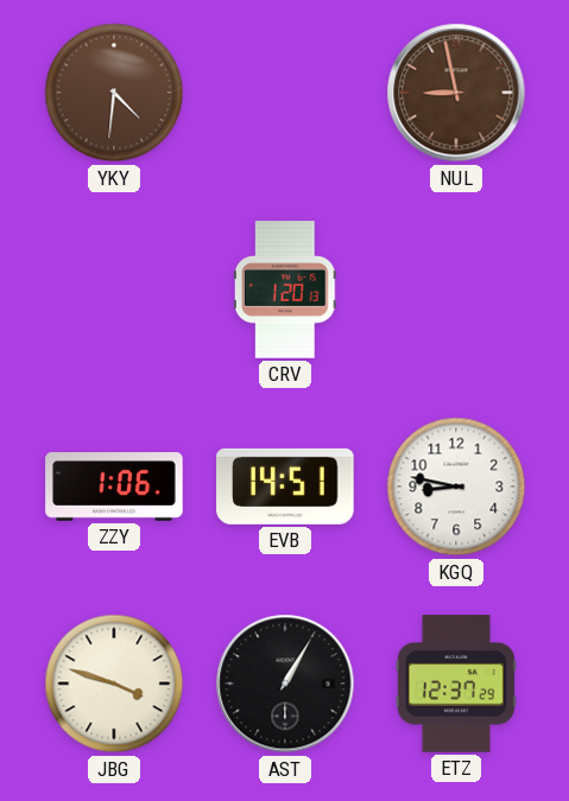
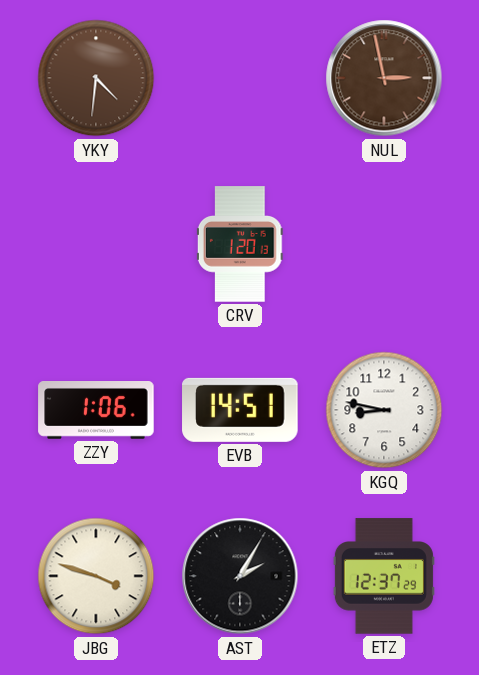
NUL: 8:58 -> 2:58
AST: 1:05 -> 2:05
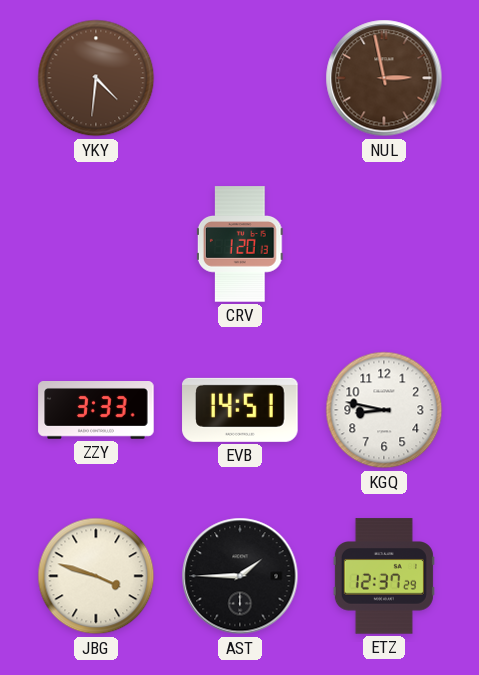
ZZY: 1:06 -> 3:33
AST: 2:05 -> 1:45
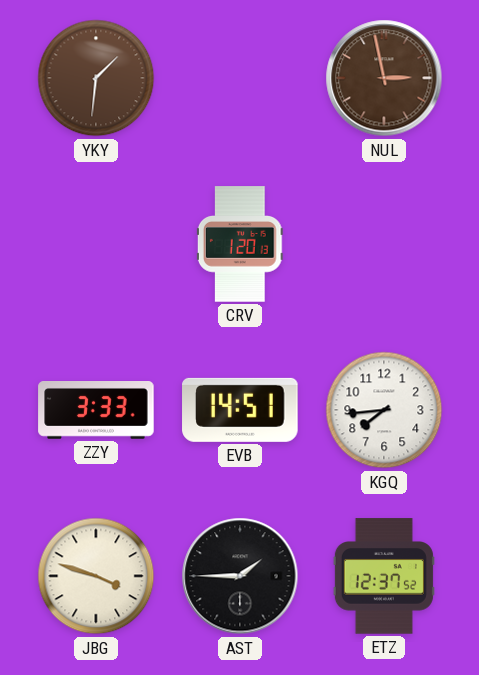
YKY: 4:31 -> 1:31
KGQ: 8:47 -> 7:44
ETZ: 12:37:29 -> 12:37:52
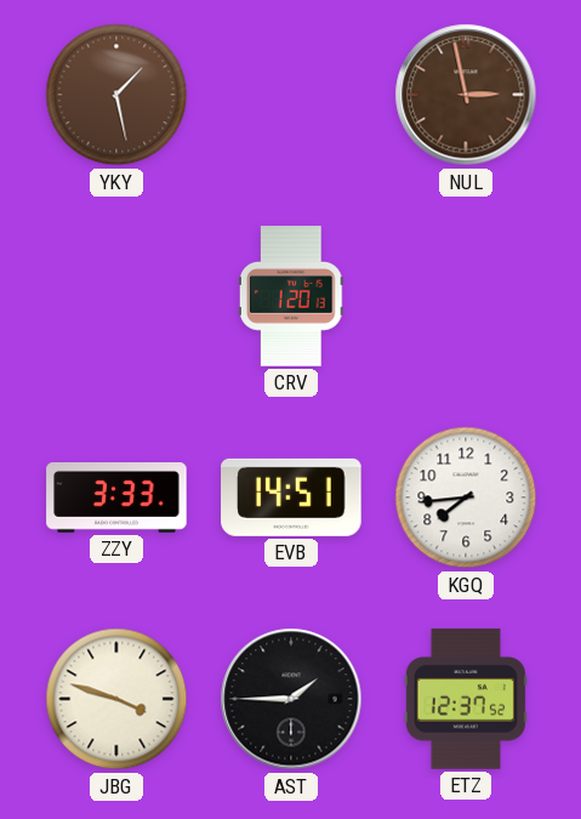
YKY: 1:31 -> 1:28
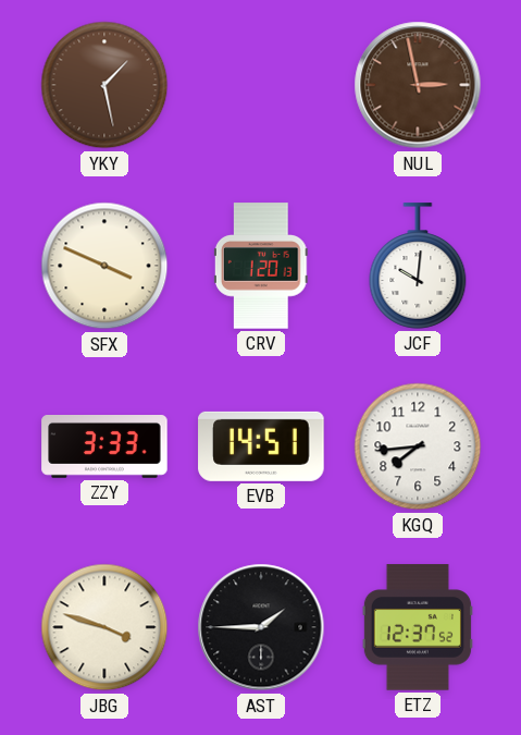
SFX: none -> 3:49
JCF: none -> 10:01
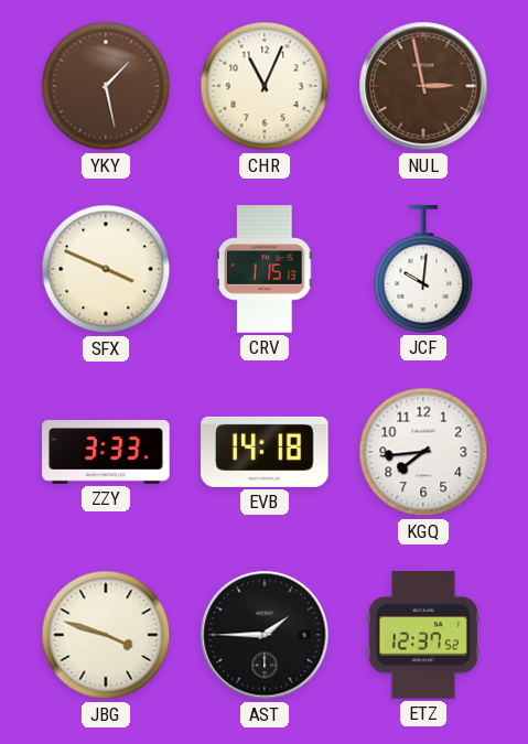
CHR: none -> 11:04
CRV: 1:20 -> 1:15
EVB: 14:51 -> 14:18
